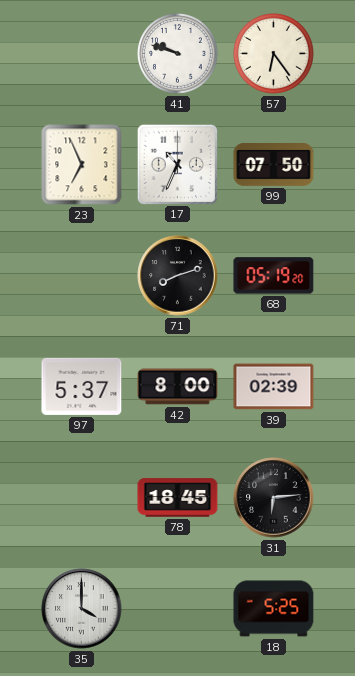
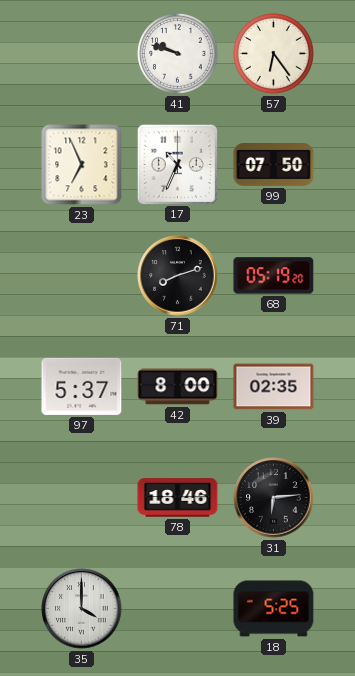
39: 02:39 -> 02:35
78: 18:45 -> 18:46
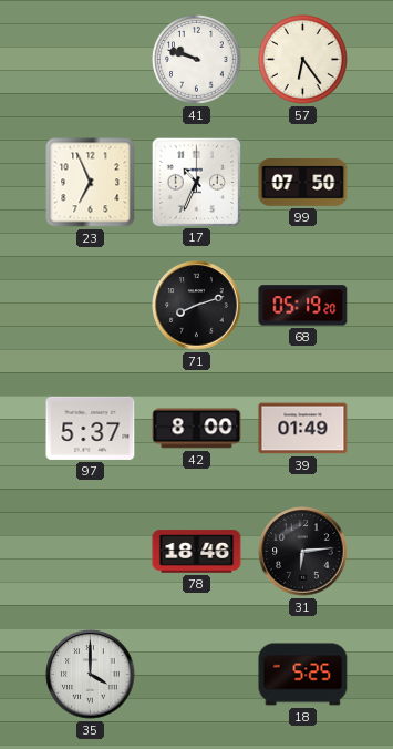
39: 02:35 -> 01:49
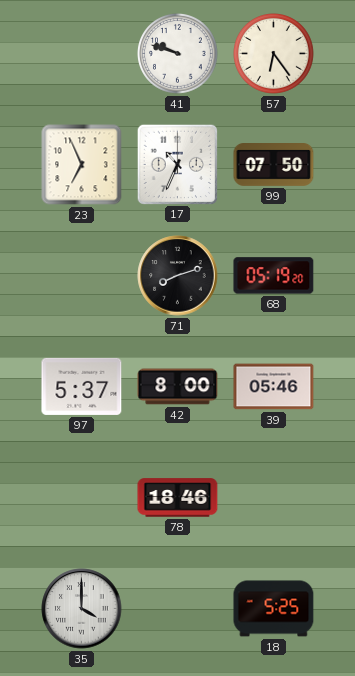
39: 01:49 -> 05:46
31: 6:14 -> none
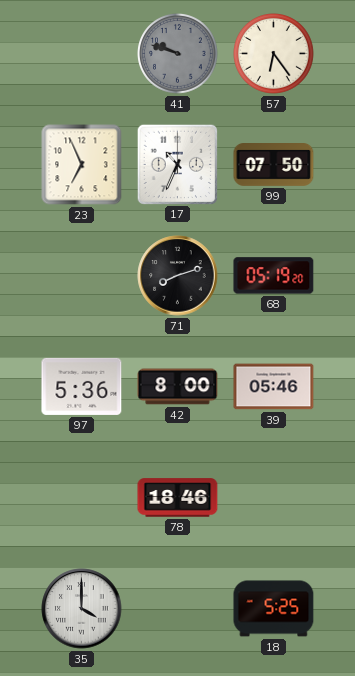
41 dial: white -> grey
97: 5:37 -> 5:36
